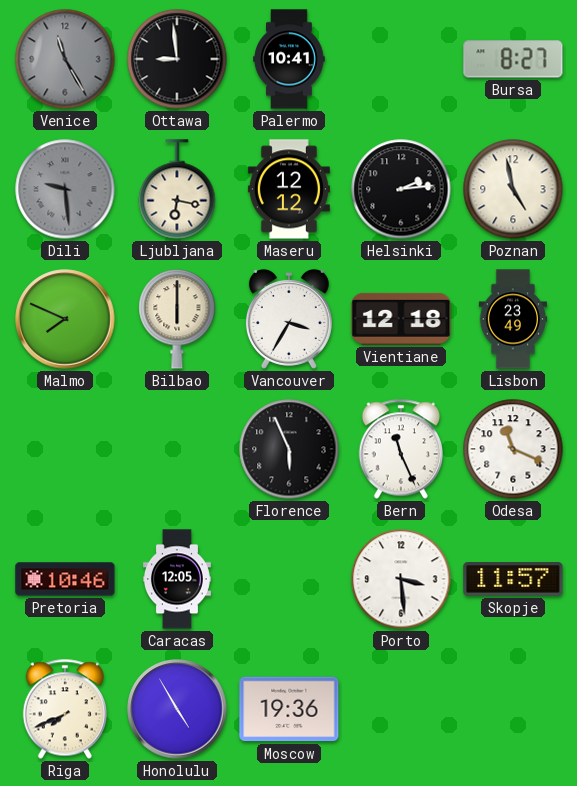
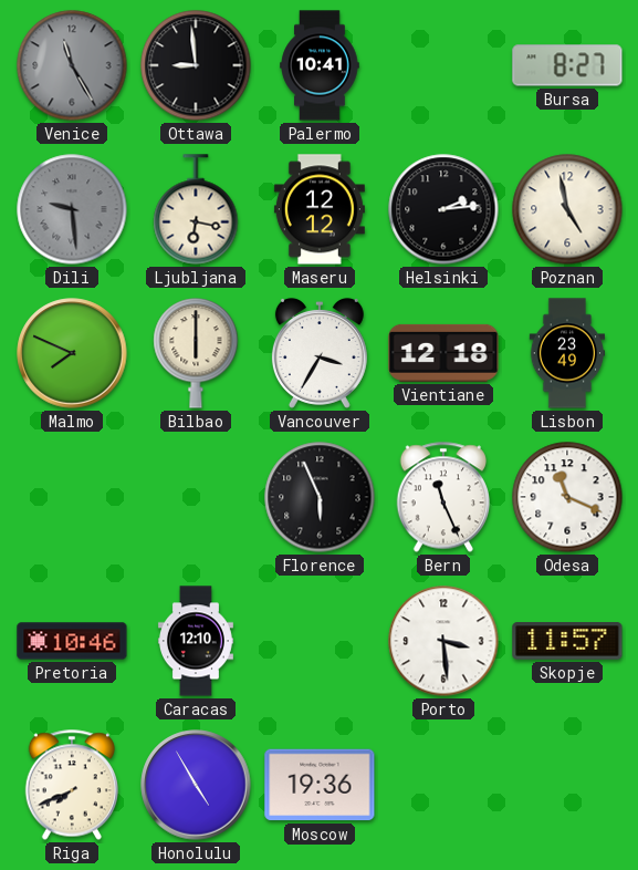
Caracas: 12:05 -> 12:10
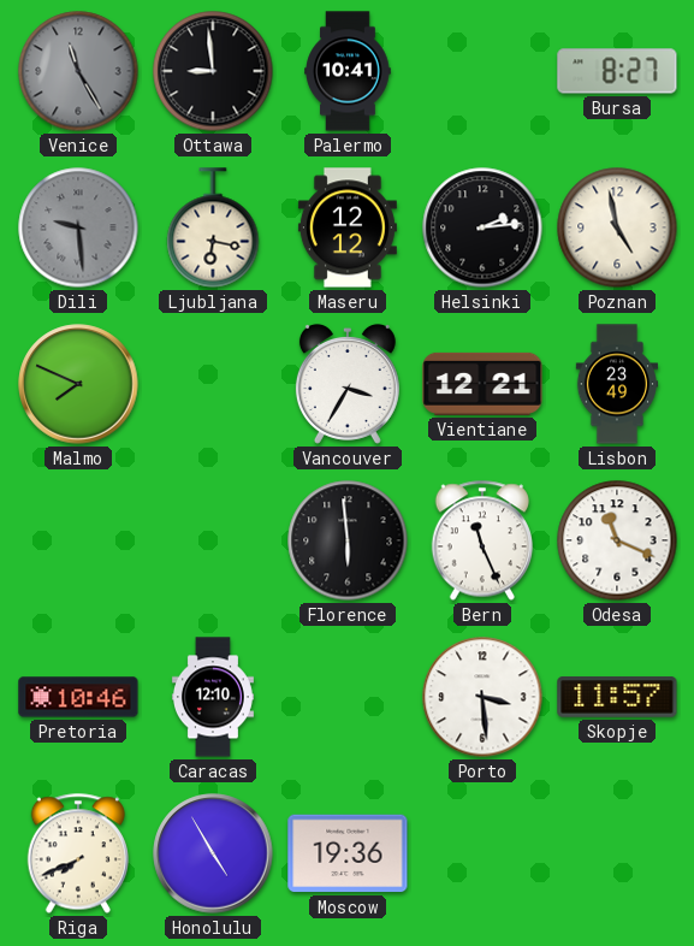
Bilbao: 6:00 -> none
Vientiane: 12:18 -> 12:21
Florence: 5:56 -> 5:59
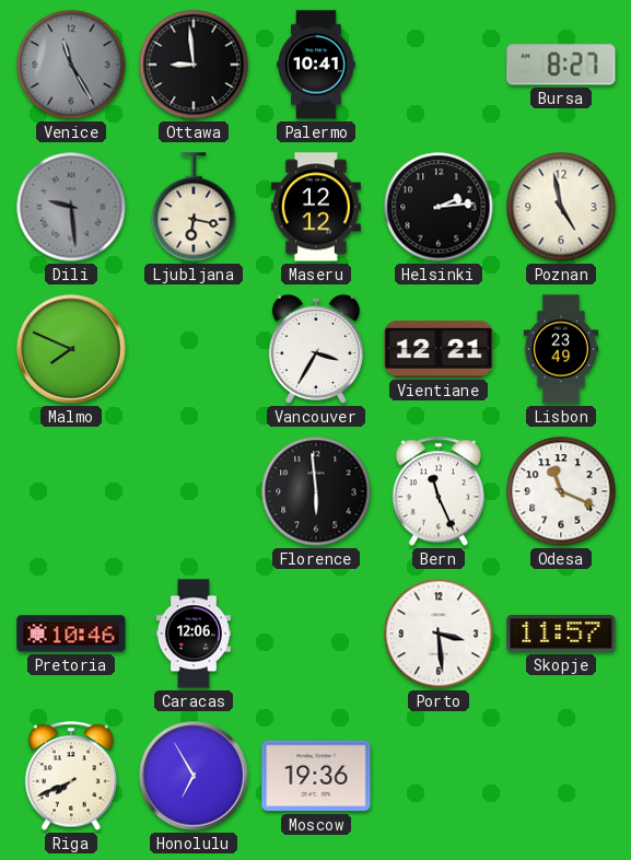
Caracas: 12:10 -> 12:06
Honolulu: 4:55 -> 6:55
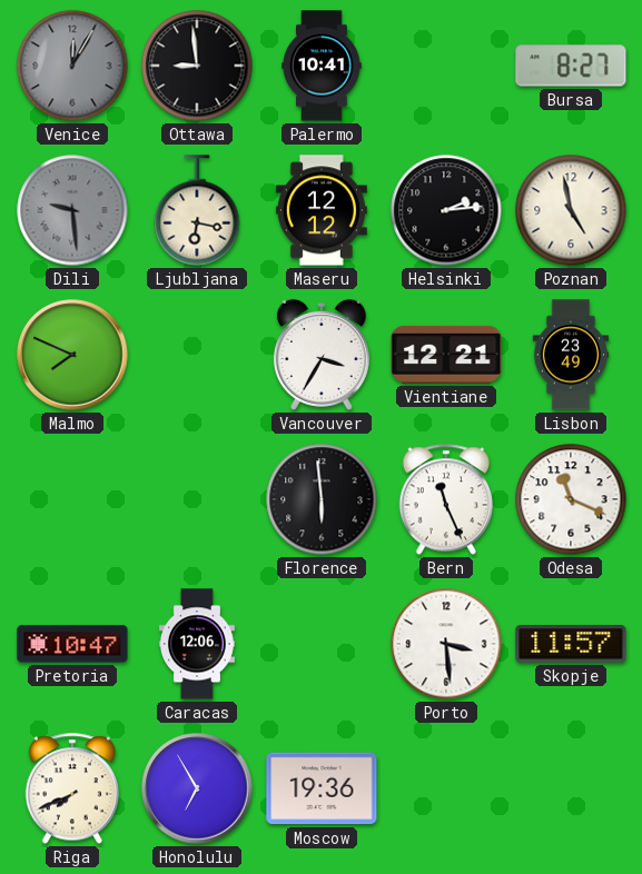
Venice: 11:25 -> 12:05
Pretoria: 10:46 -> 10:47
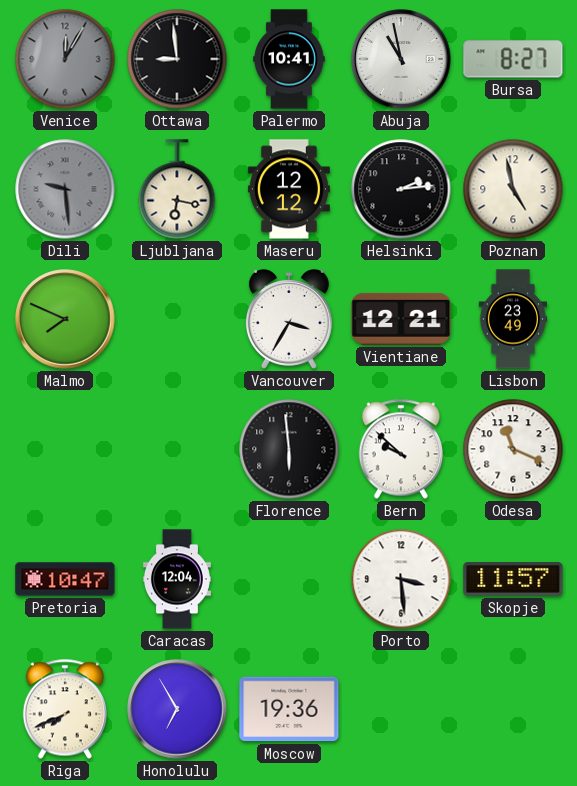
Abuja: none -> 10:58
Bern: 11:26 -> 9:52
Caracas: 12:06 -> 12:04
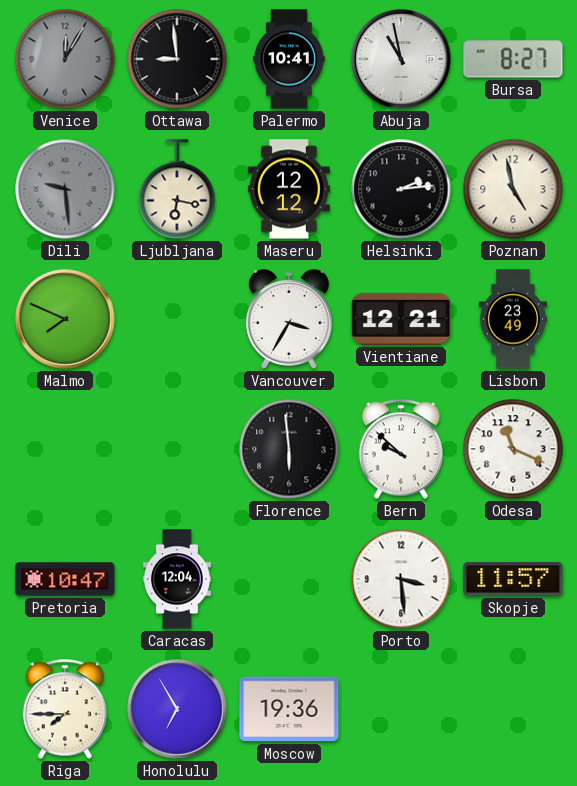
Riga: 7:41 -> 7:45
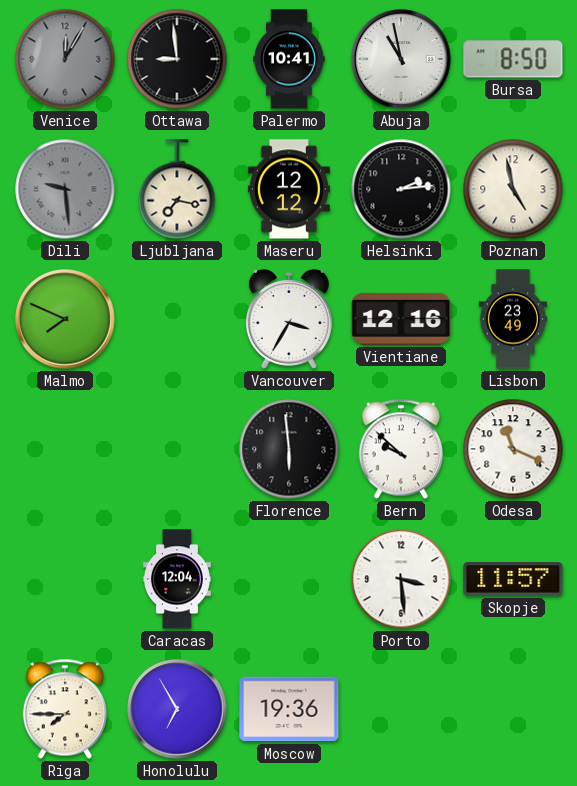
Bursa: 8:27 -> 8:50
Ljubljana: 6:17 -> 7:17
Vientiane: 12:21 -> 12:16
Pretoria: 10:47 -> none
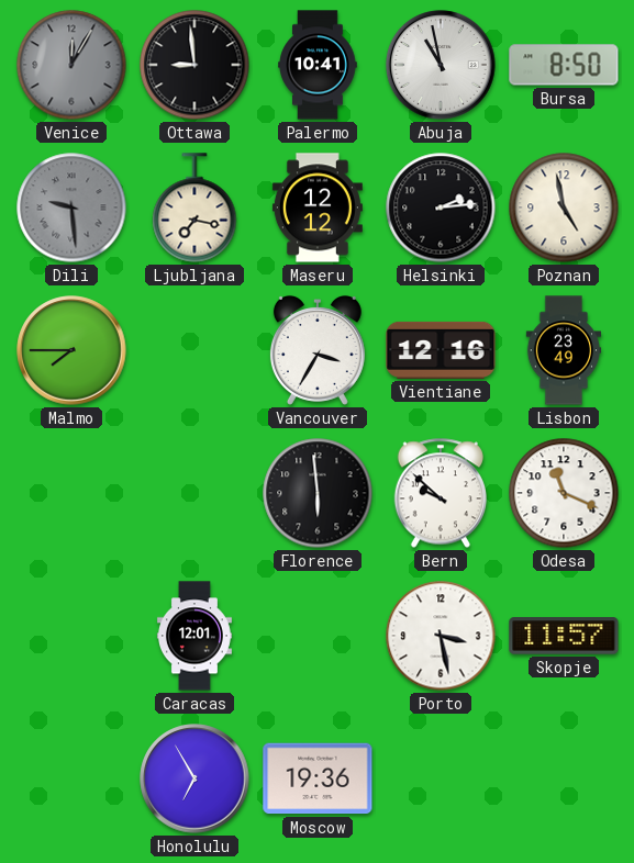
Malmo: 7:49 -> 7:45
Caracas: 12:04 -> 12:01
Porto: 3:29 -> 3:28
Riga: 7:45 -> none
